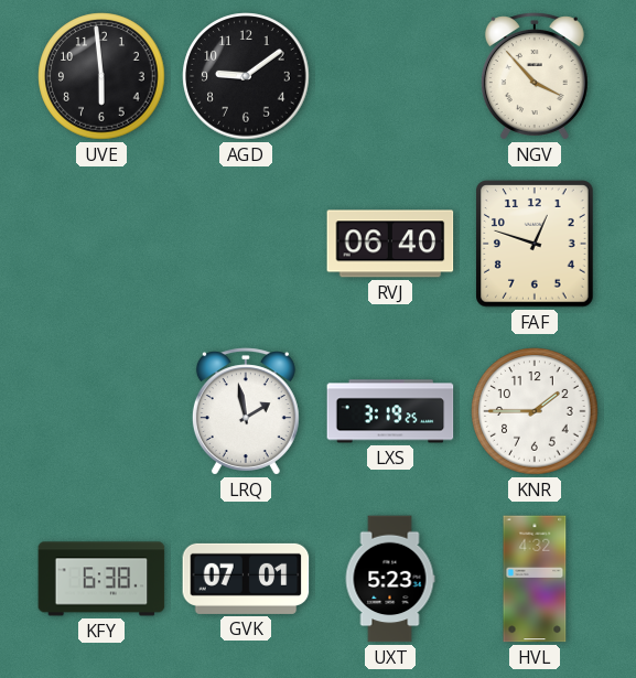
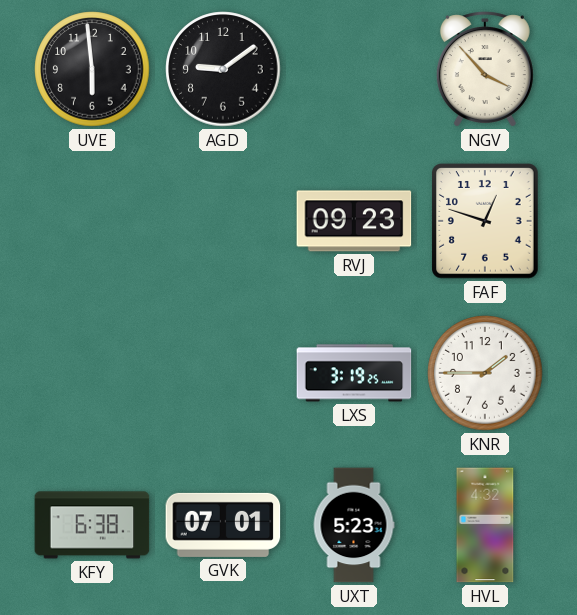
RVJ: 06:40 -> 09:23
LRQ: 1:58 -> none
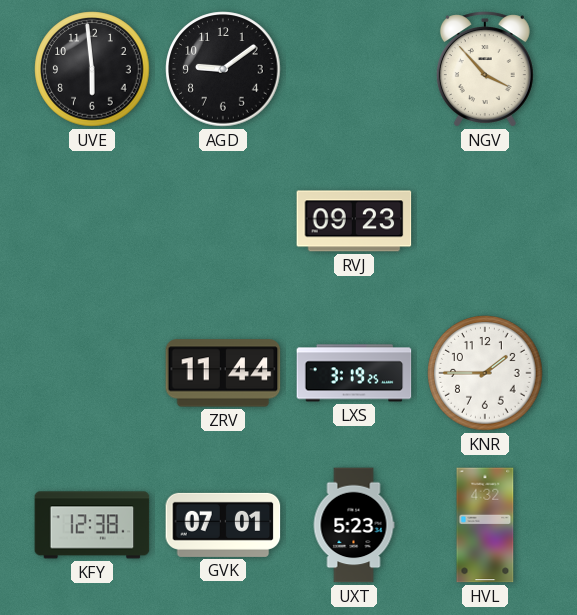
FAF: 12:48 -> none
ZRV: none -> 11:44
KFY: 6:38 -> 12:38
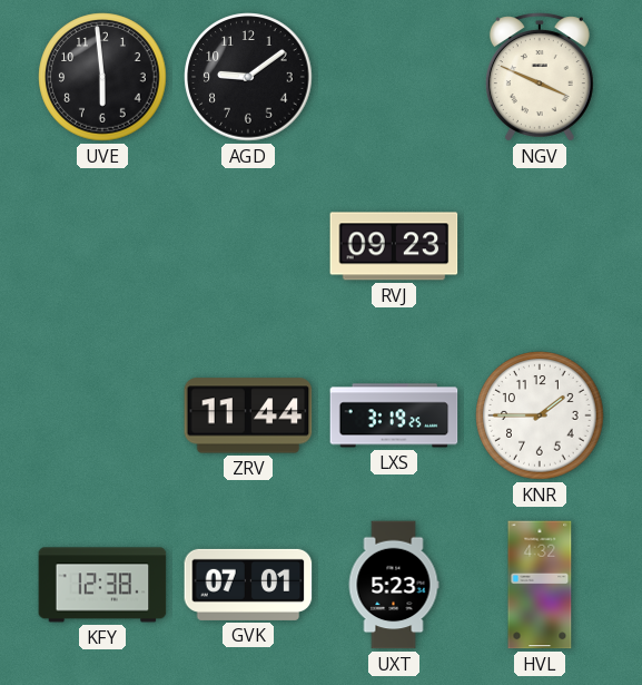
NGV: 3:53 -> 3:49
